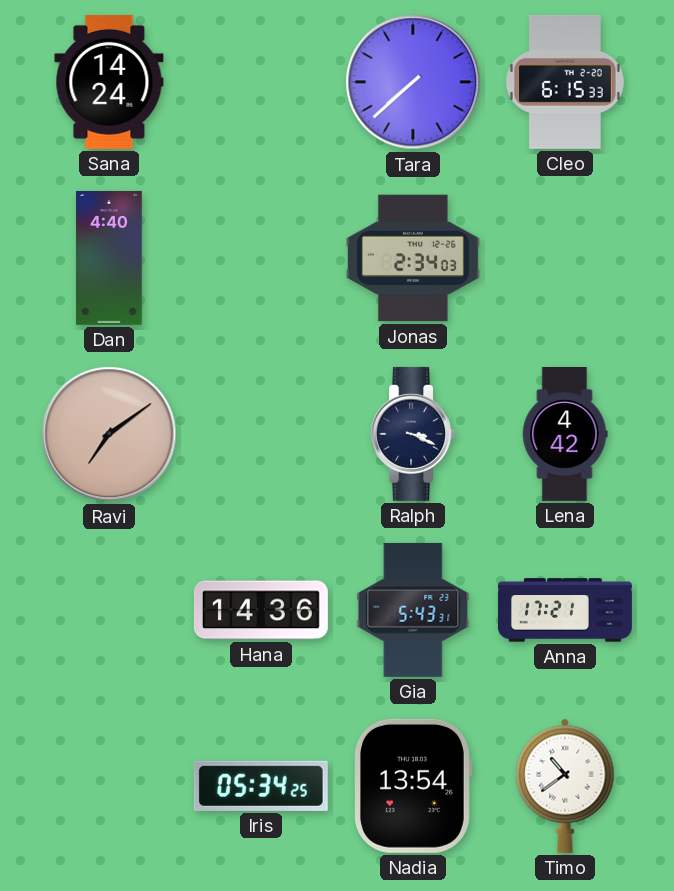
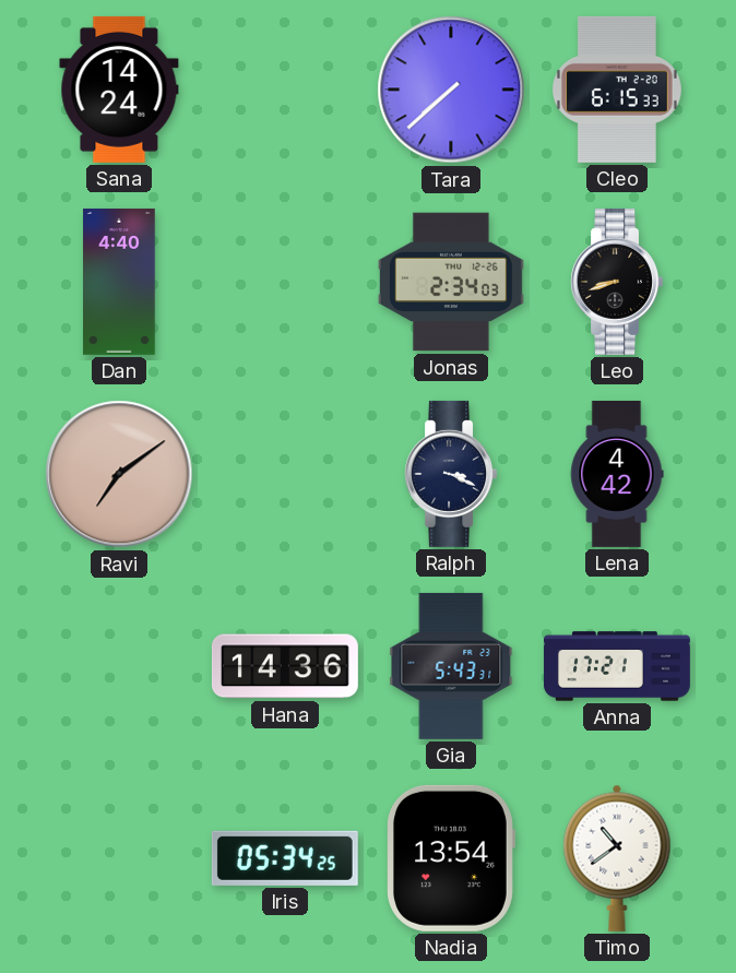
Leo: none -> 8:42
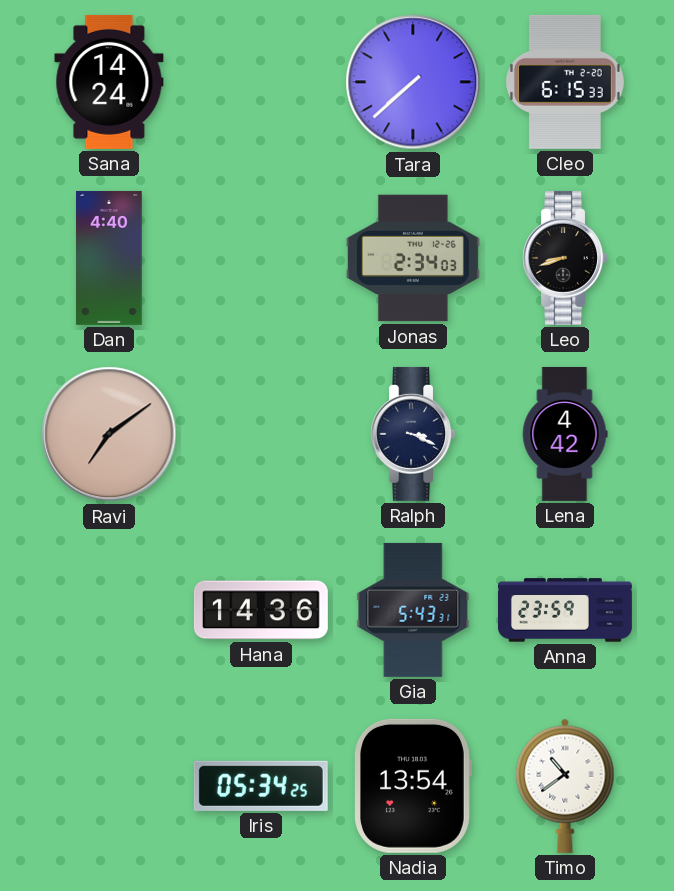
Anna: 17:21 -> 23:59
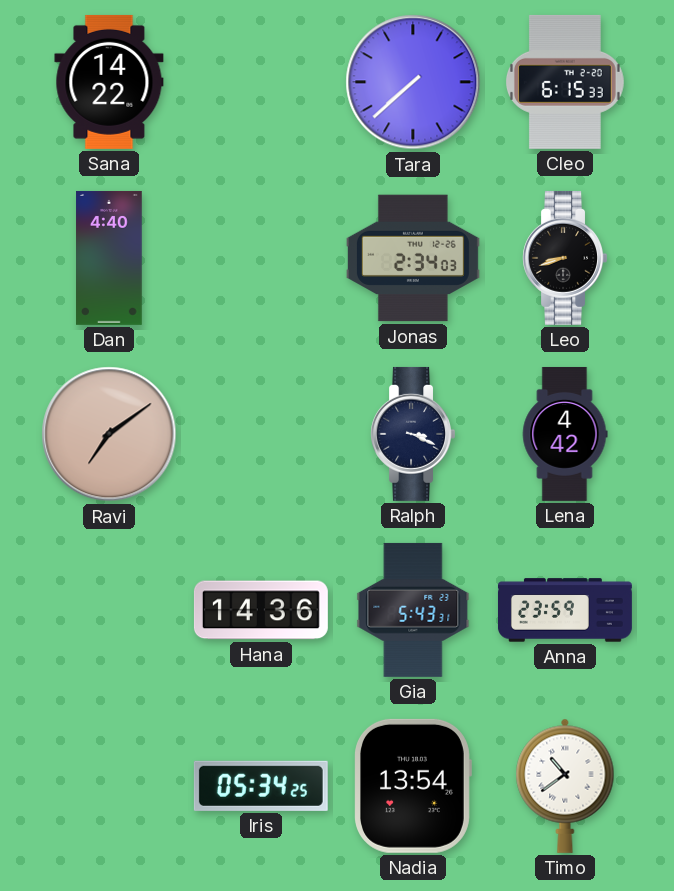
Sana: 14:24 -> 14:22
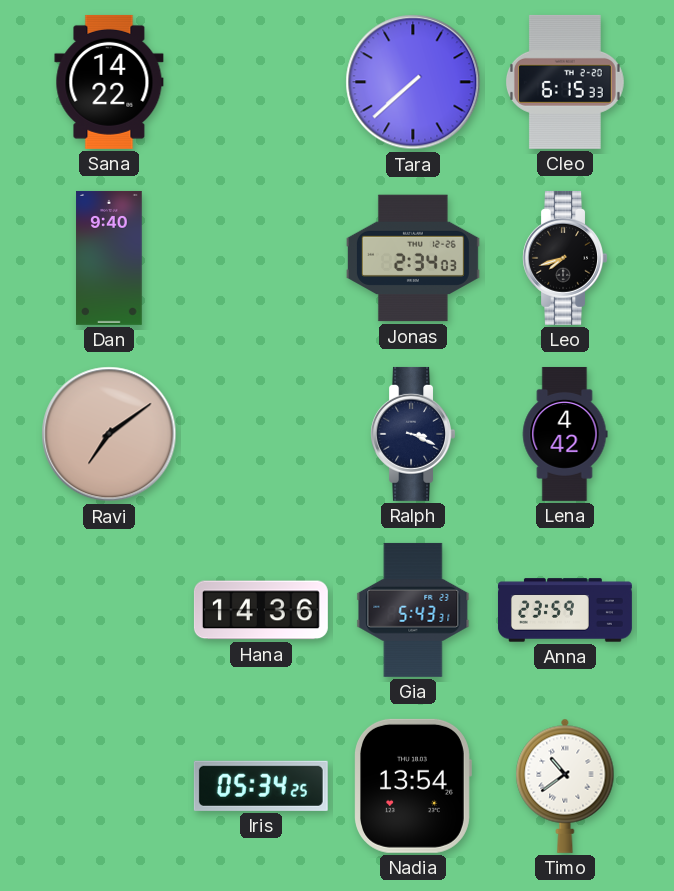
Dan: 4:40 -> 9:40
Leo: 8:42 -> 7:42
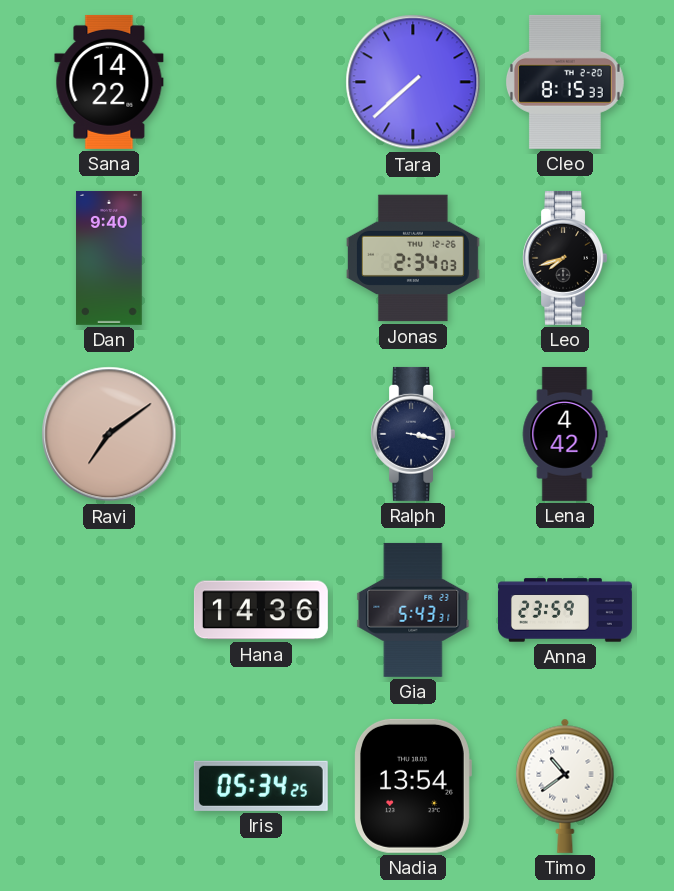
Cleo: 6:15 -> 8:15
Ralph: 3:19 -> 3:17
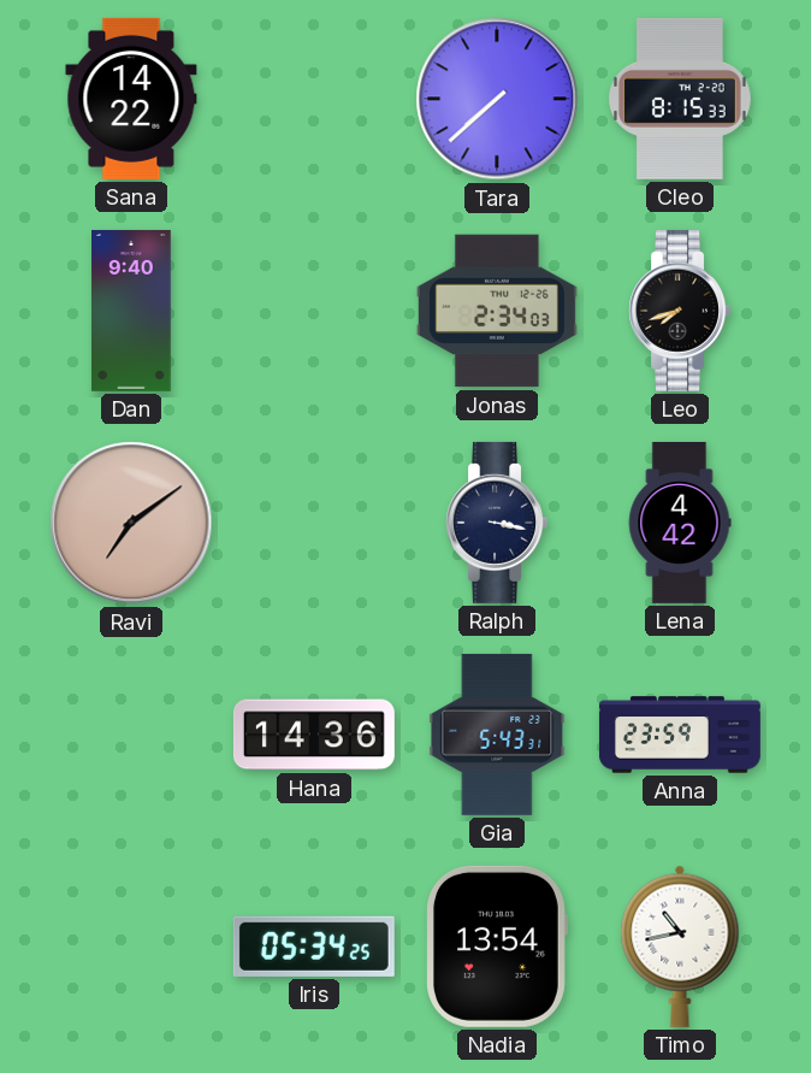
Timo: 10:39 -> 10:43
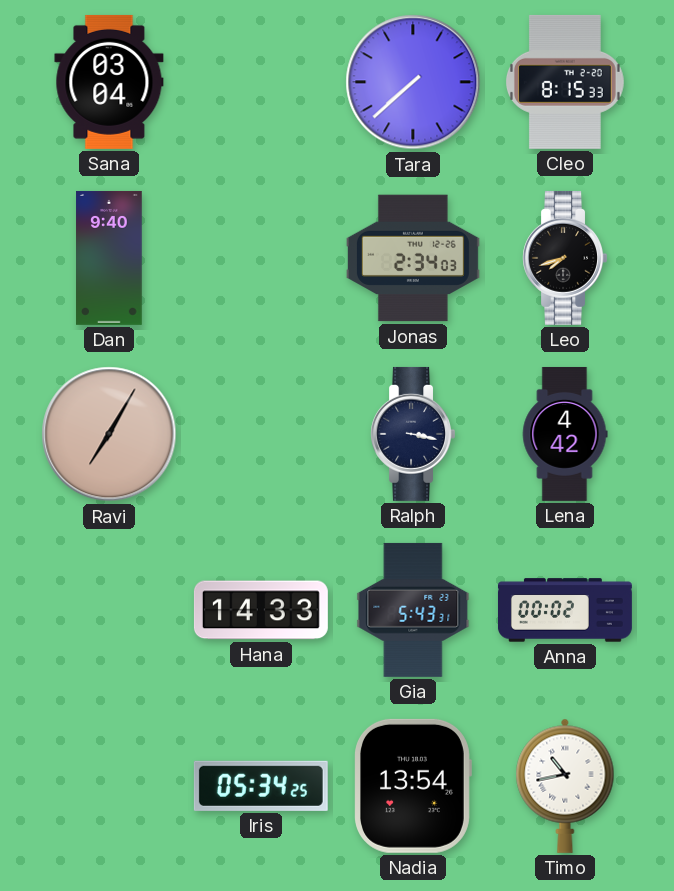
Sana: 14:22 -> 03:04
Ravi: 7:09 -> 7:05
Hana: 14:36 -> 14:33
Anna: 23:59 -> 00:02
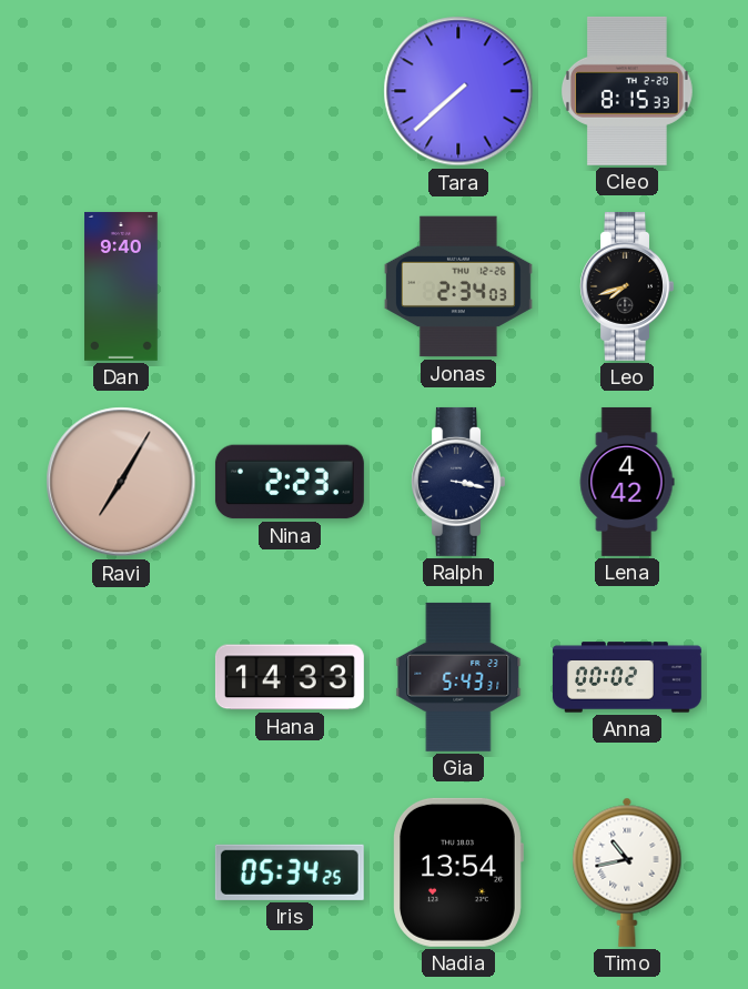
Sana: 03:04 -> none
Nina: none -> 2:23
